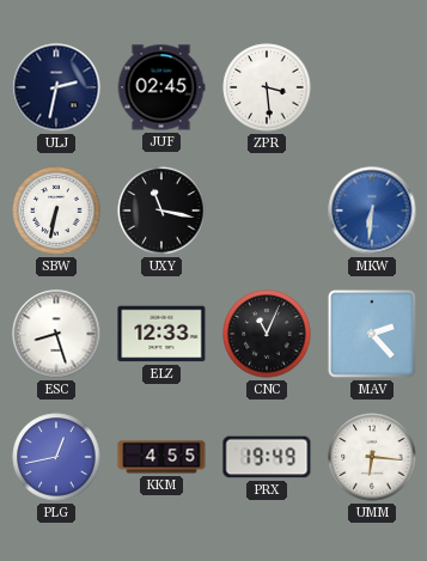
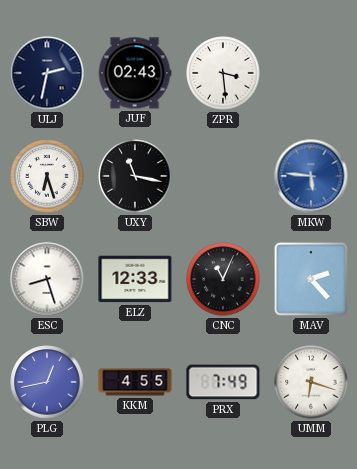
JUF: 02:45 -> 02:43
SBW: 6:32 -> 6:27
MKW: 6:31 -> 5:46
PRX: 19:49 -> 7:49
UMM: 6:16 -> 6:18
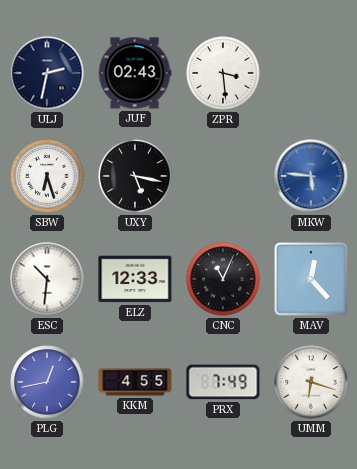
UXY: 11:17 -> 5:17
ESC: 8:27 -> 10:31
MAV: 2:23 -> 12:23
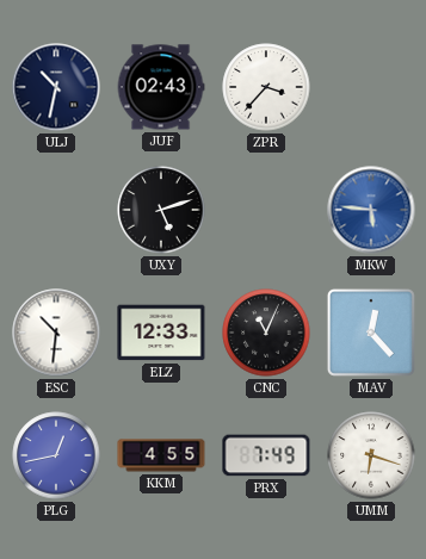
ULJ: 2:32 -> 10:32
ZPR: 3:29 -> 3:37
SBW: 6:27 -> none
UXY: 5:17 -> 5:12
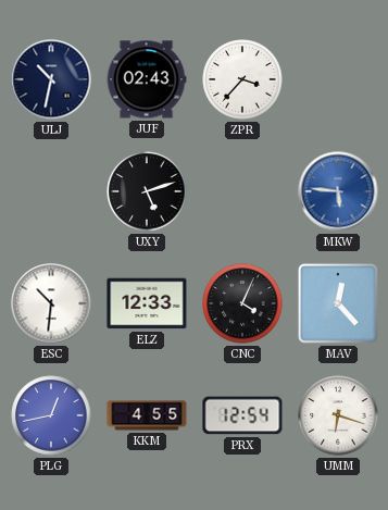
CNC: 11:04 -> 4:04
PRX: 7:49 -> 12:54
